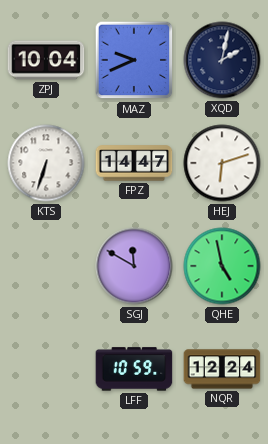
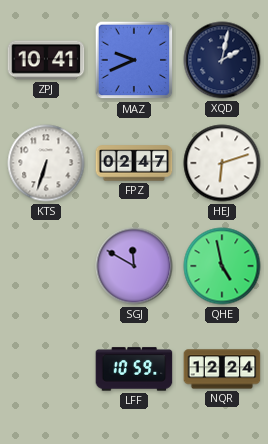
ZPJ: 10:04 -> 10:41
FPZ: 14:47 -> 02:47
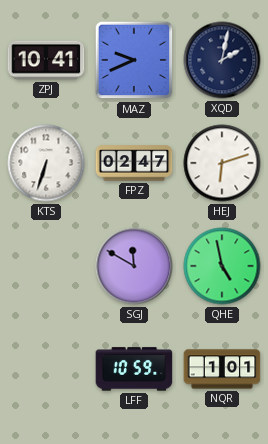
NQR: 12:24 -> 1:01
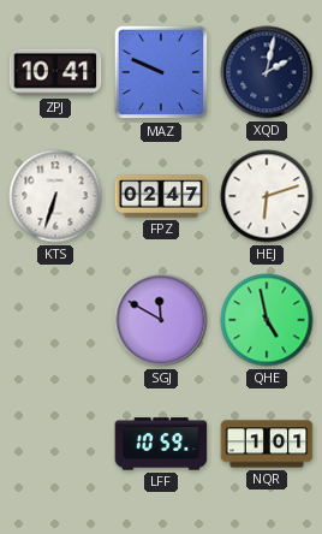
MAZ: 9:41 -> 9:49
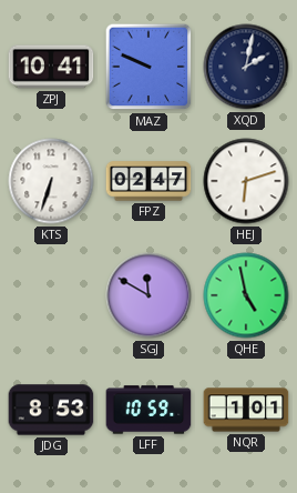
JDG: none -> 8:53
